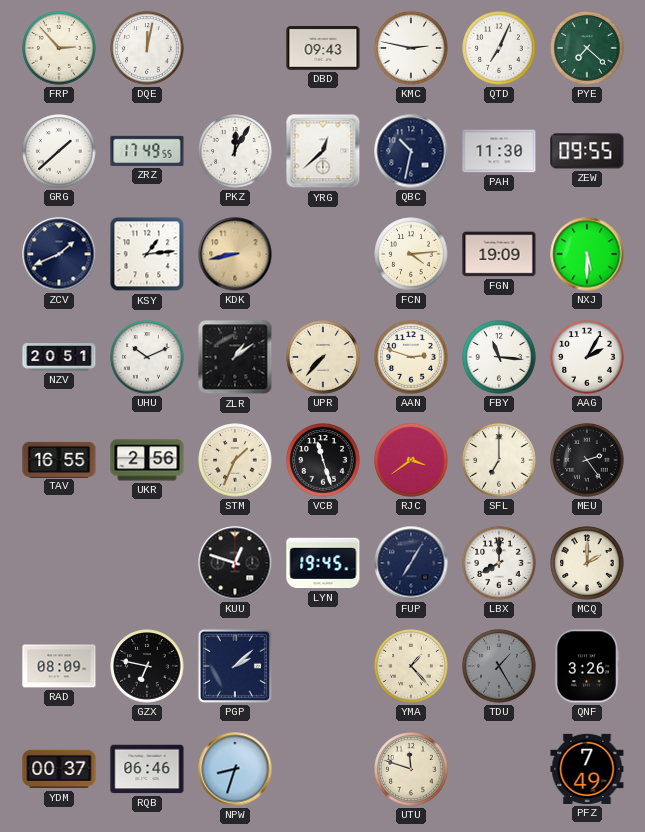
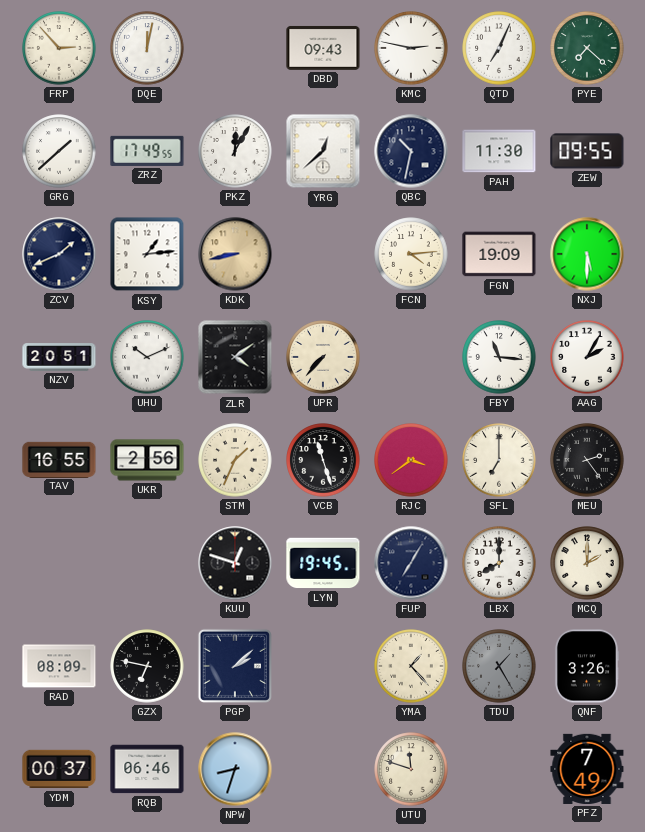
ZLR: 1:09 -> 4:09
AAN: 2:48 -> none
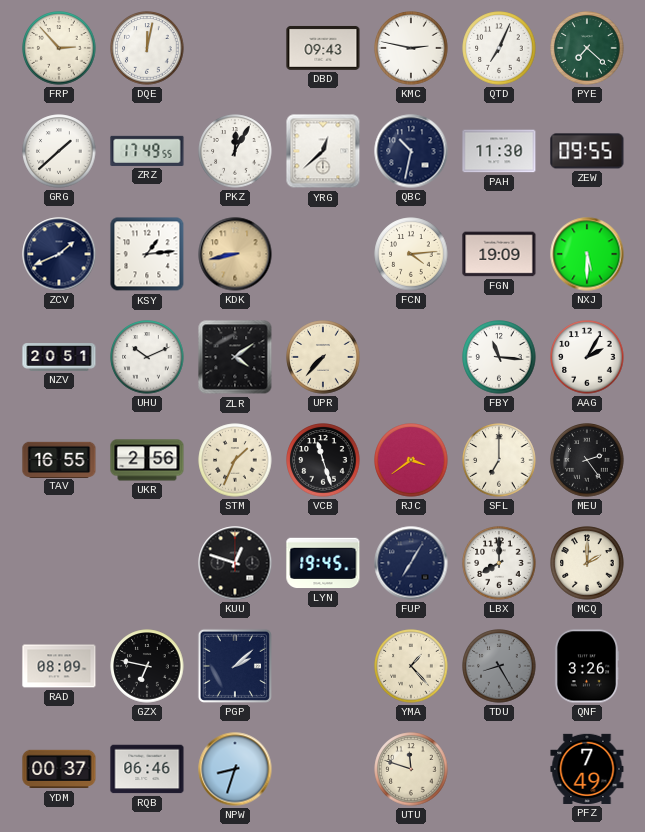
TDU: 1:25 -> 8:25
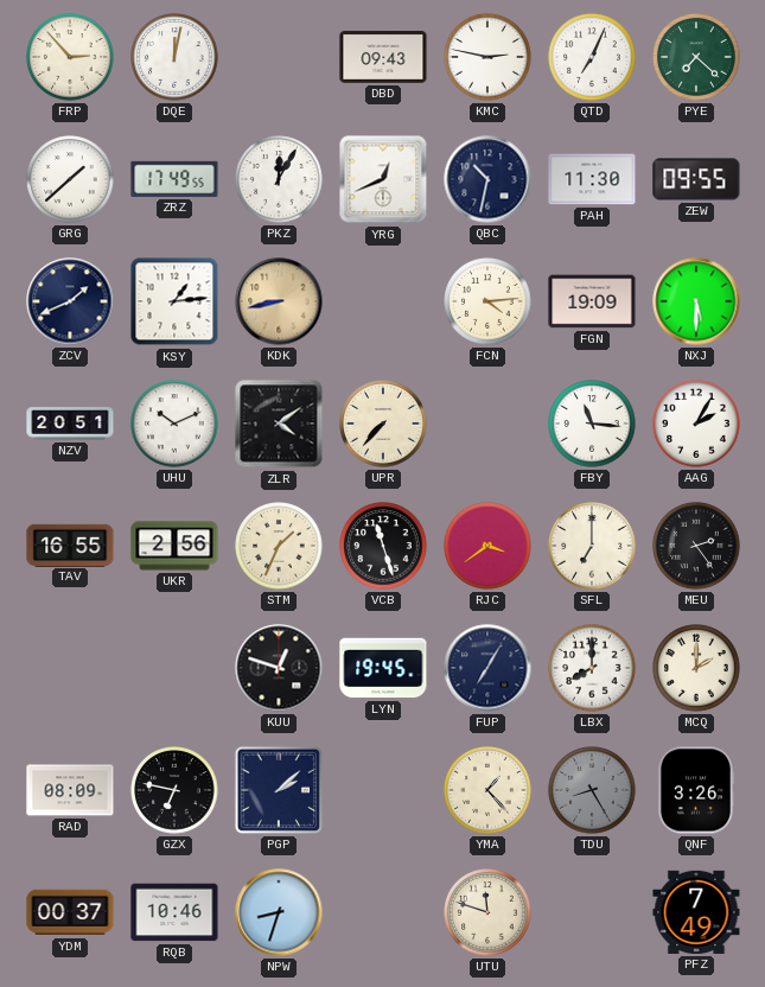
YRG: 12:38 -> 12:41
RQB: 06:46 -> 10:46
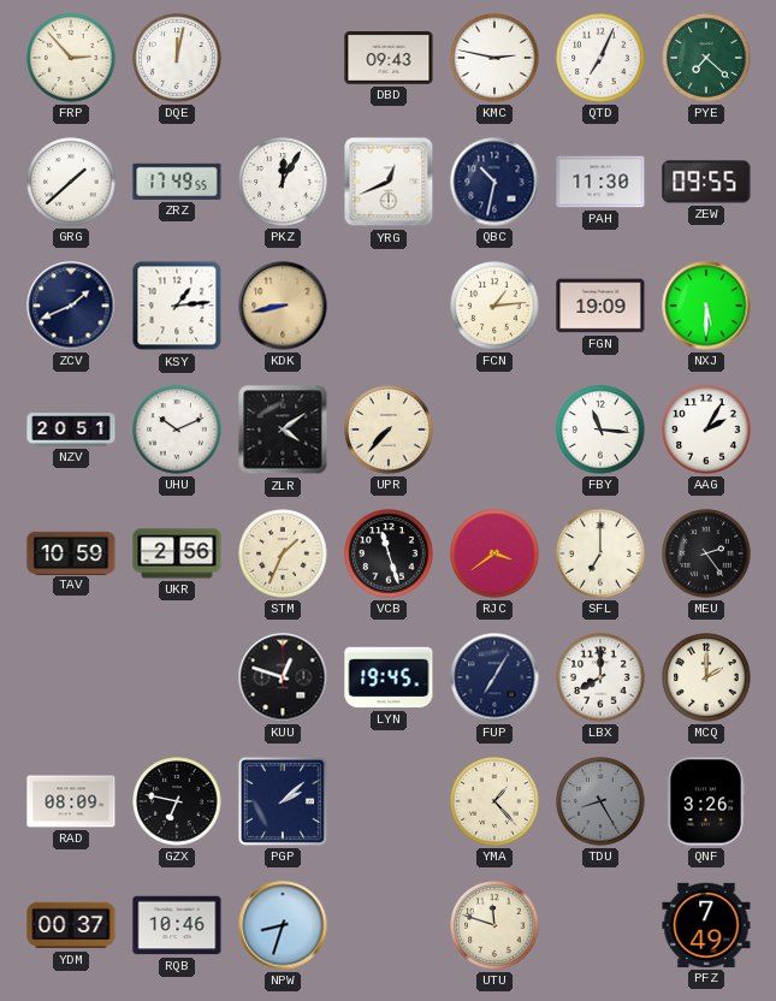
FCN: 4:14 -> 1:14
TAV: 16:55 -> 10:59
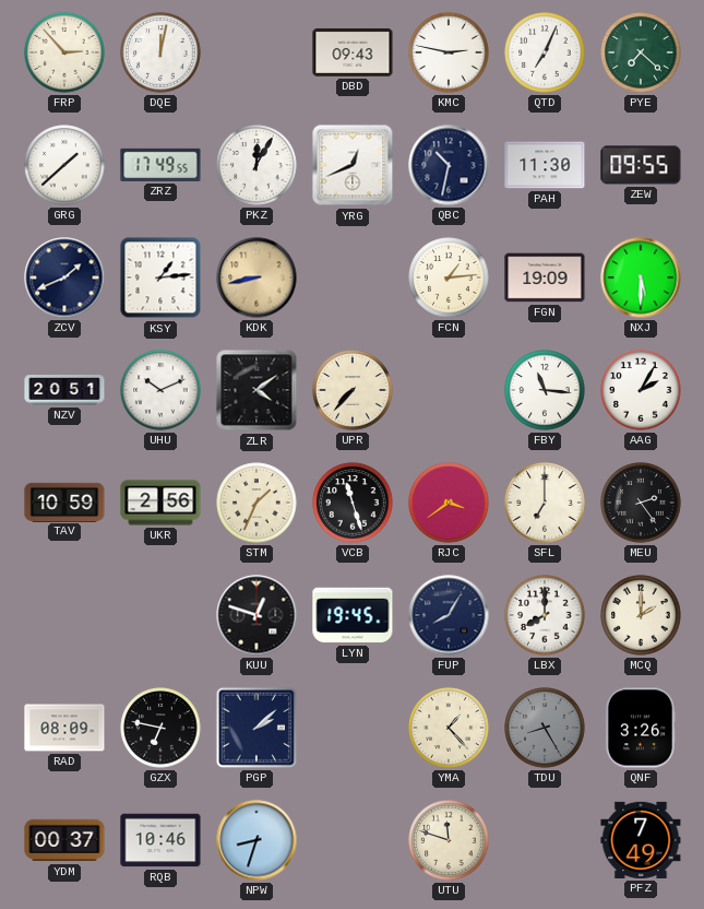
FUP: 7:05 -> 8:05
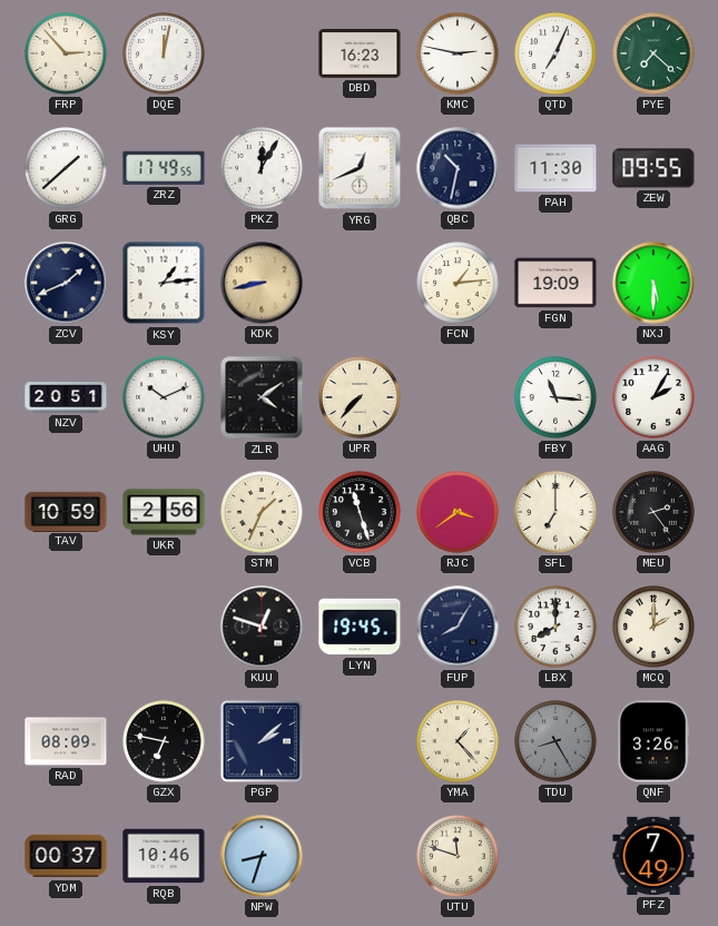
DBD: 09:43 -> 16:23
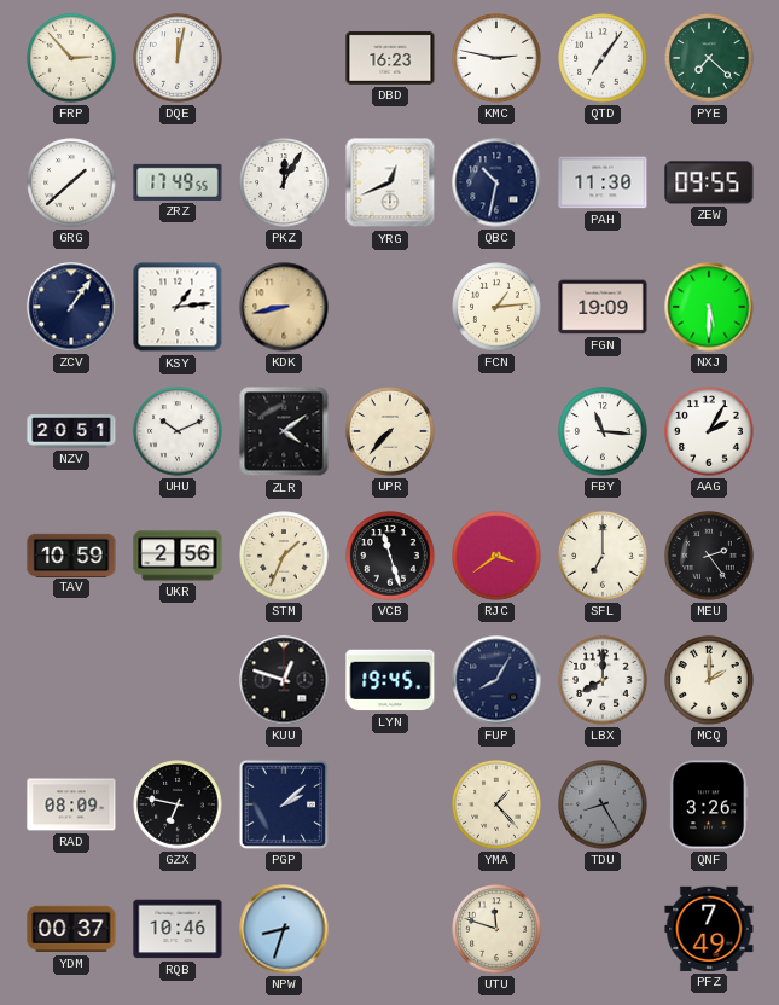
QTD: 7:04 -> 7:06
ZCV: 1:41 -> 1:06
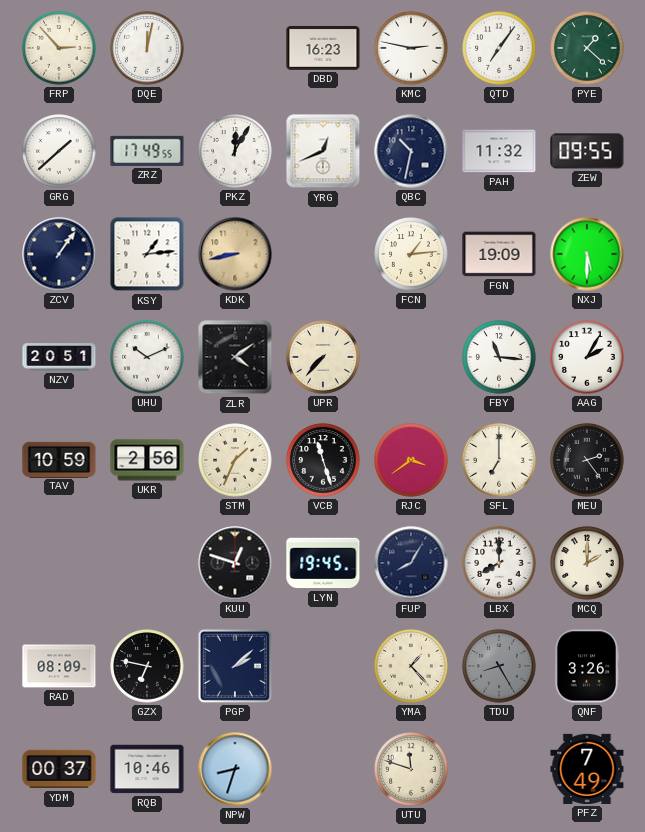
PYE: 7:22 -> 1:22
PAH: 11:30 -> 11:32
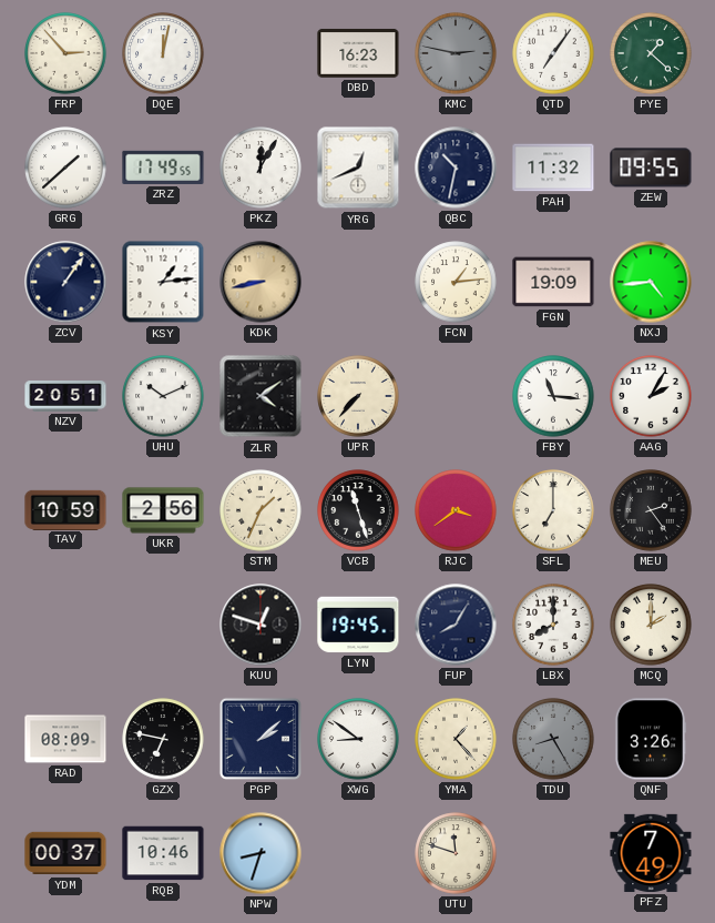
KMC dial: white -> grey
NXJ: 5:30 -> 4:44
XWG: none -> 8:51
